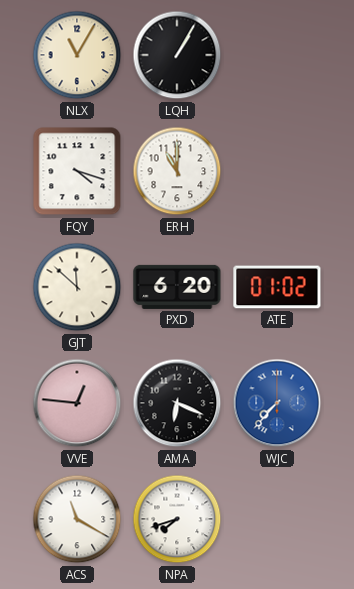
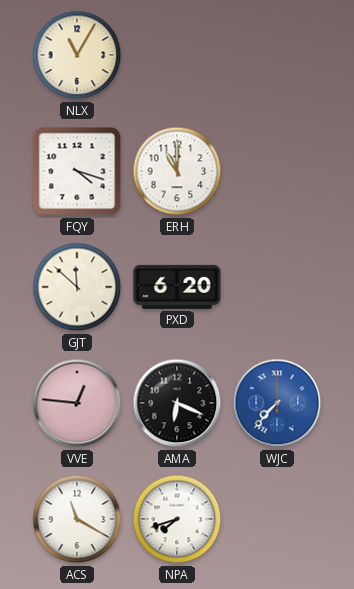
LQH: 1:05 -> none
ATE: 01:02 -> none
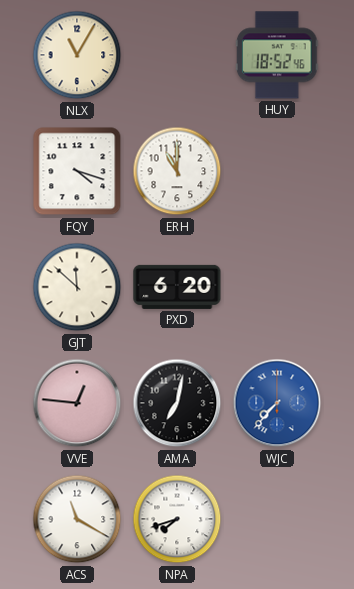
HUY: none -> 18:52
AMA: 6:19 -> 7:02
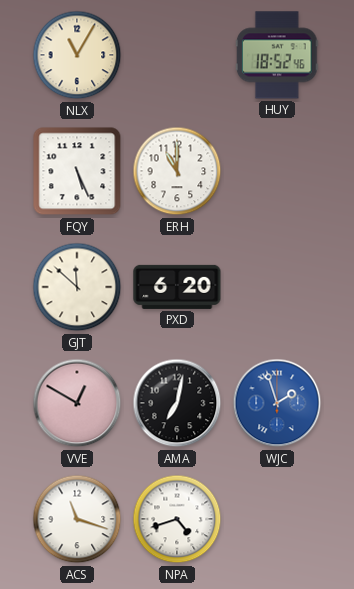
FQY: 4:18 -> 5:26
VVE: 12:46 -> 12:50
WJC: 7:37 -> 1:57
ACS: 11:20 -> 11:18
NPA: 7:42 -> 4:42
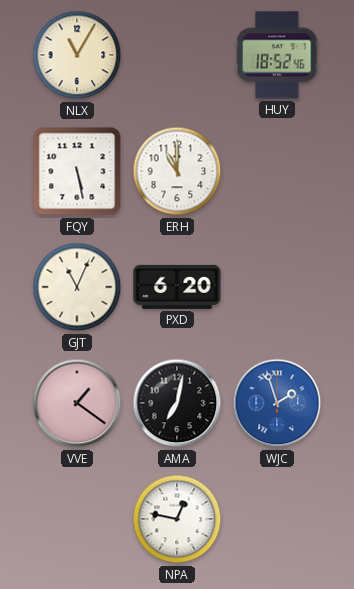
FQY: 5:26 -> 5:28
GJT: 11:52 -> 11:04
VVE: 12:50 -> 1:21
ACS: 11:18 -> none
NPA: 4:42 -> 12:47
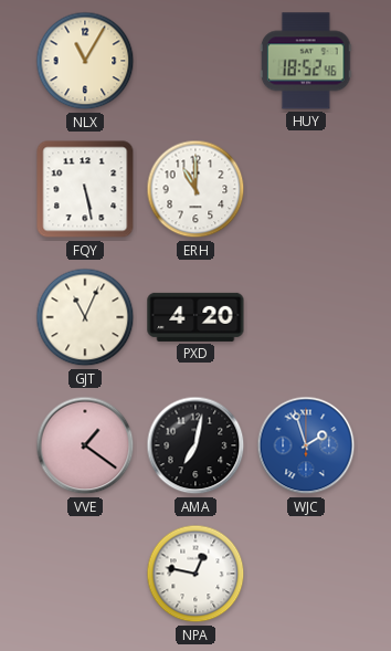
PXD: 6:20 -> 4:20
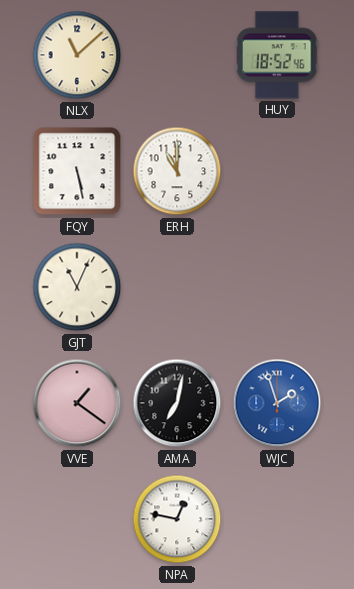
NLX: 11:05 -> 11:08
PXD: 4:20 -> none
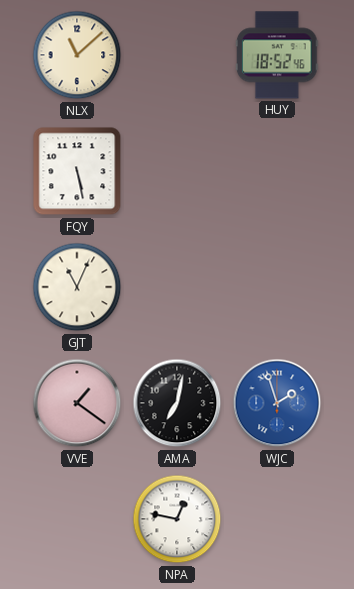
ERH: 11:00 -> none
